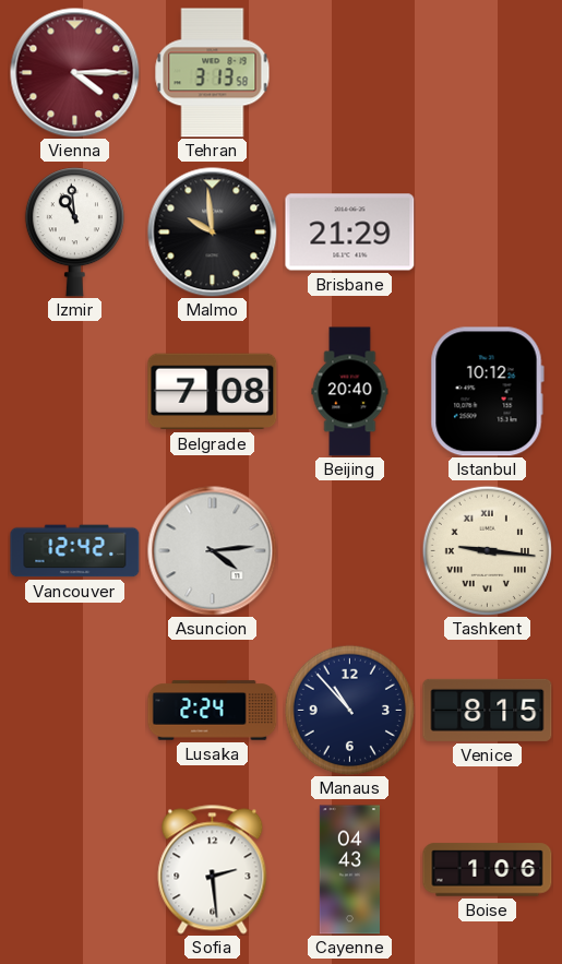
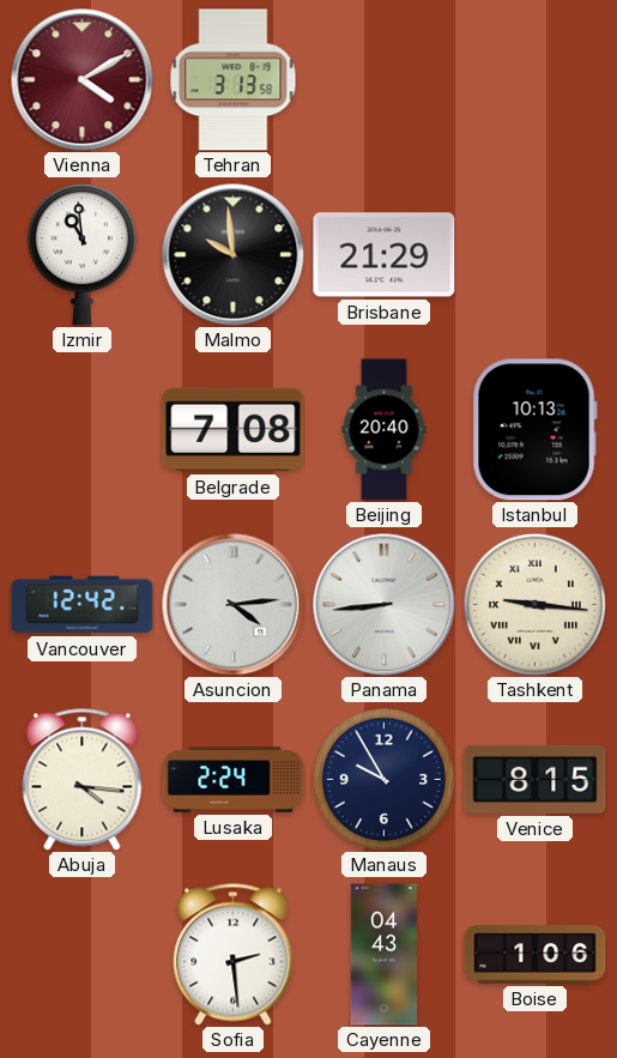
Vienna: 4:15 -> 4:10
Istanbul: 10:12 -> 10:13
Panama: none -> 8:44
Abuja: none -> 4:16
Manaus: 10:53 -> 9:55
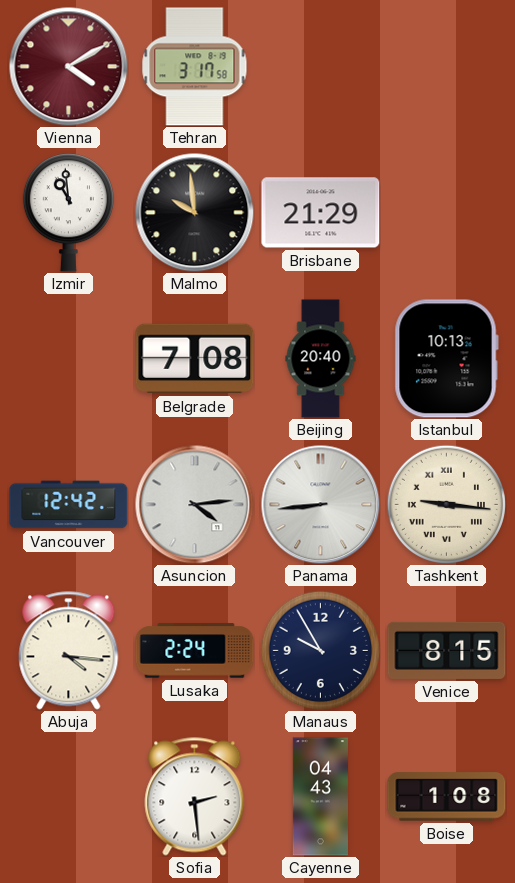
Tehran: 3:13 -> 3:17
Boise: 1:06 -> 1:08
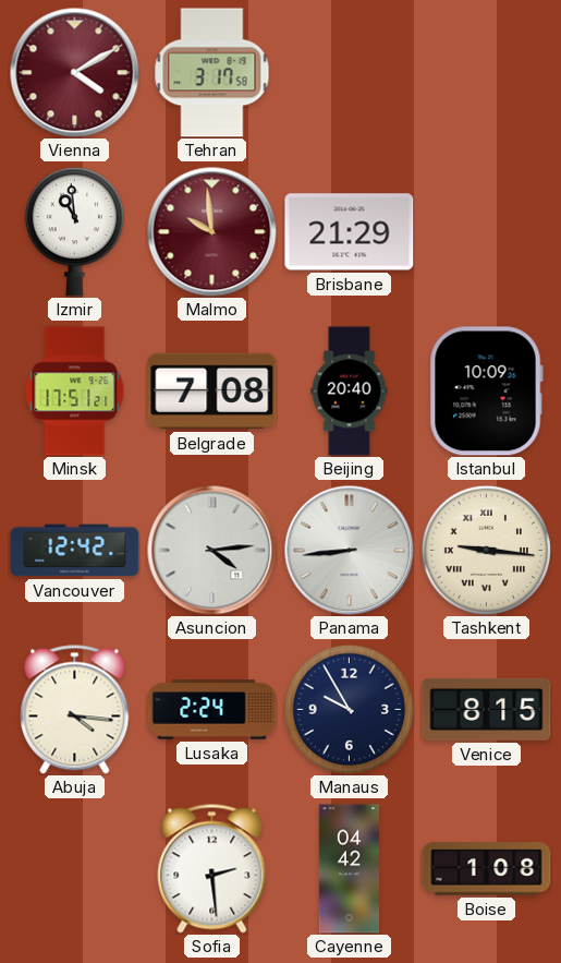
Malmo dial: black -> burgundy
Minsk: none -> 17:51
Istanbul: 10:13 -> 10:09
Cayenne: 04:43 -> 04:42
